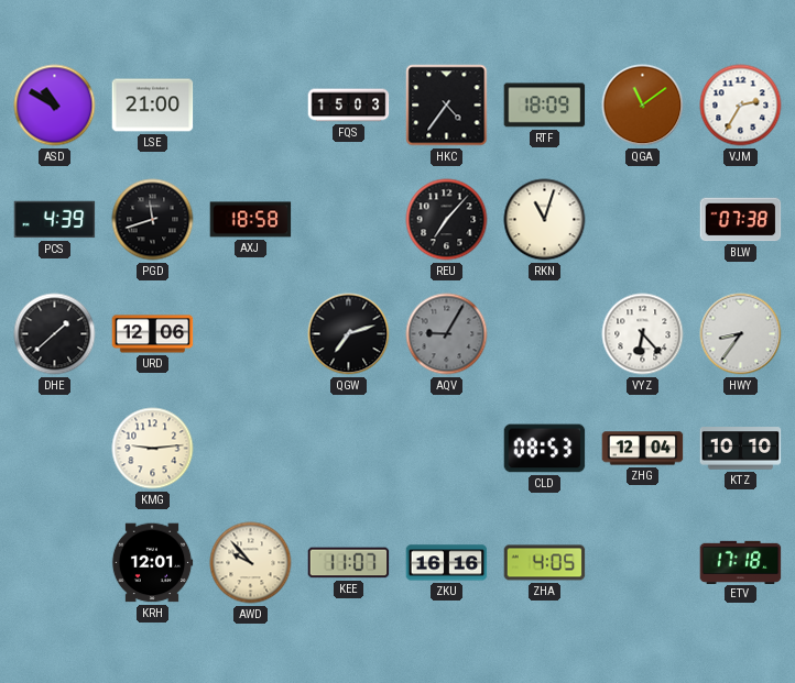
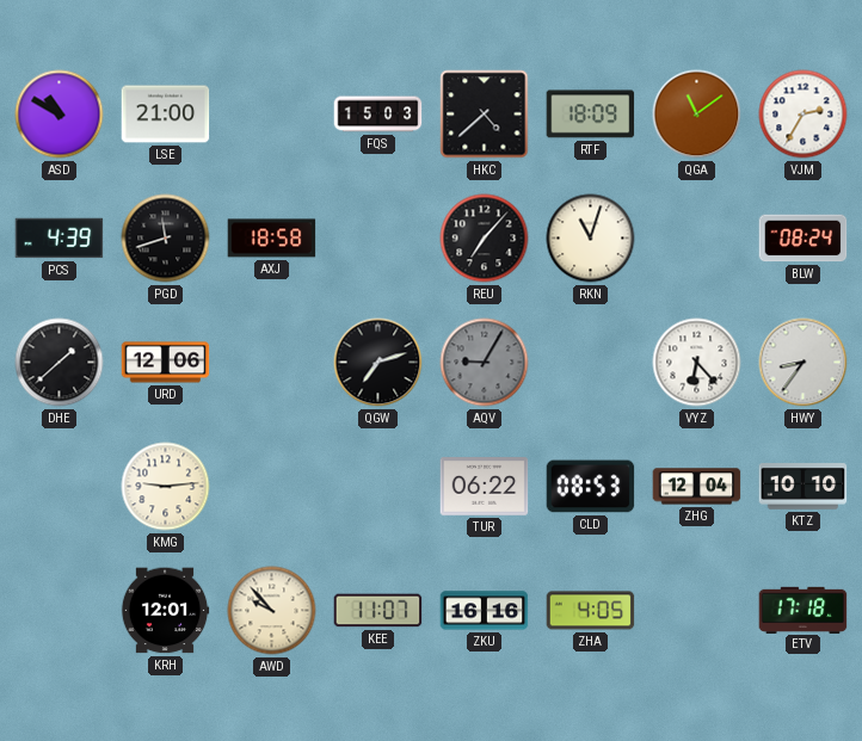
HKC: 4:36 -> 4:38
BLW: 07:38 -> 08:24
TUR: none -> 06:22
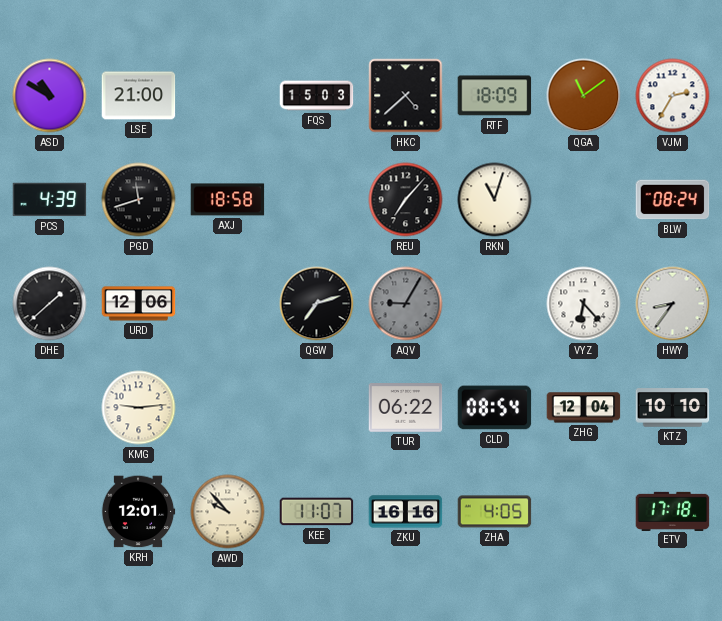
CLD: 08:53 -> 08:54
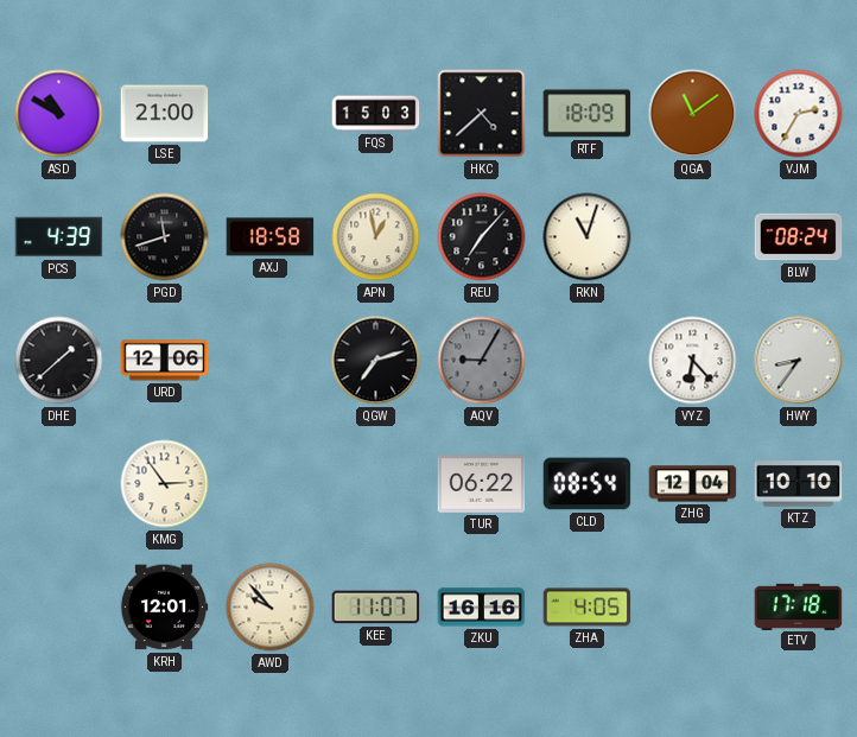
APN: none -> 12:58
KMG: 9:14 -> 2:54
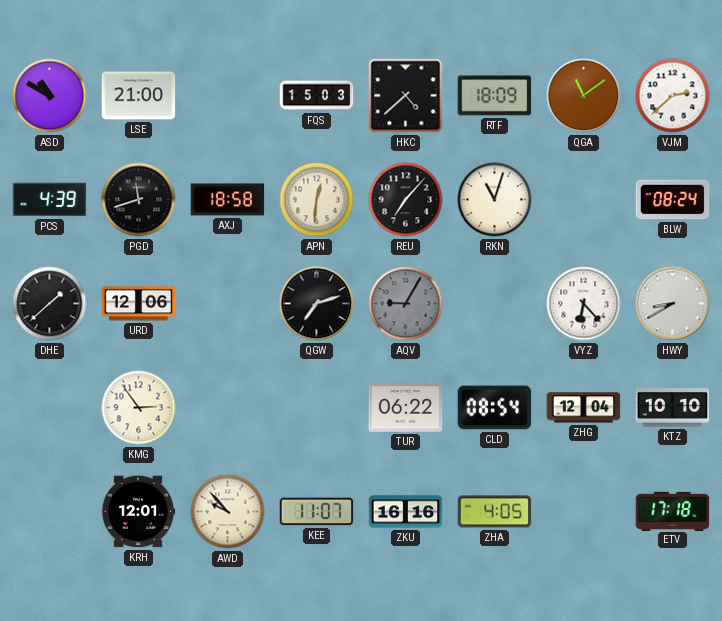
VJM: 2:35 -> 2:38
APN: 12:58 -> 12:31
HWY: 8:36 -> 8:40
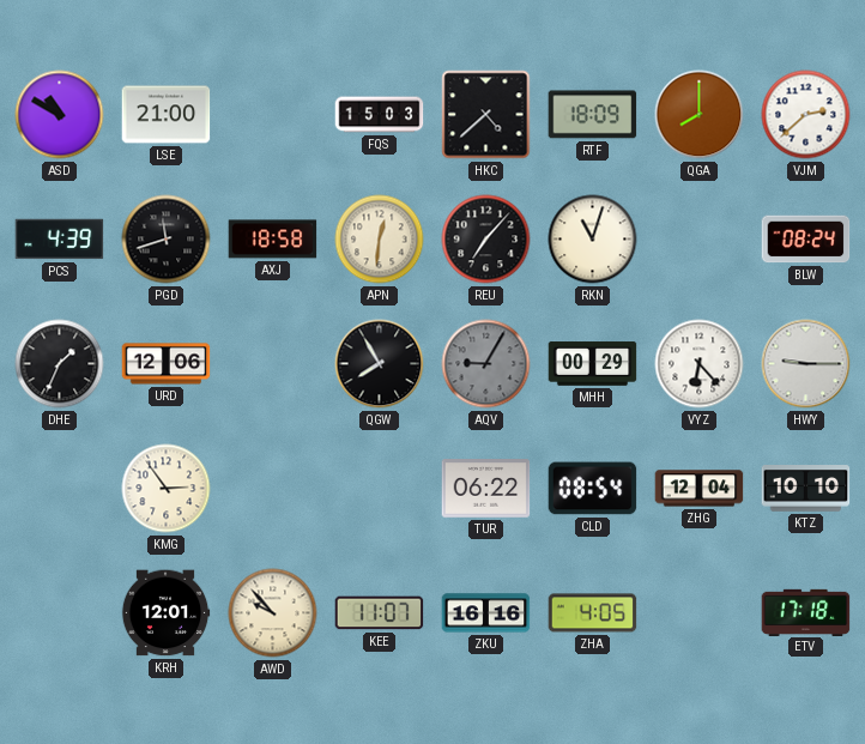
QGA: 11:09 -> 8:00
DHE: 1:38 -> 1:34
QGW: 7:12 -> 7:55
MHH: none -> 00:29
HWY: 8:40 -> 9:15
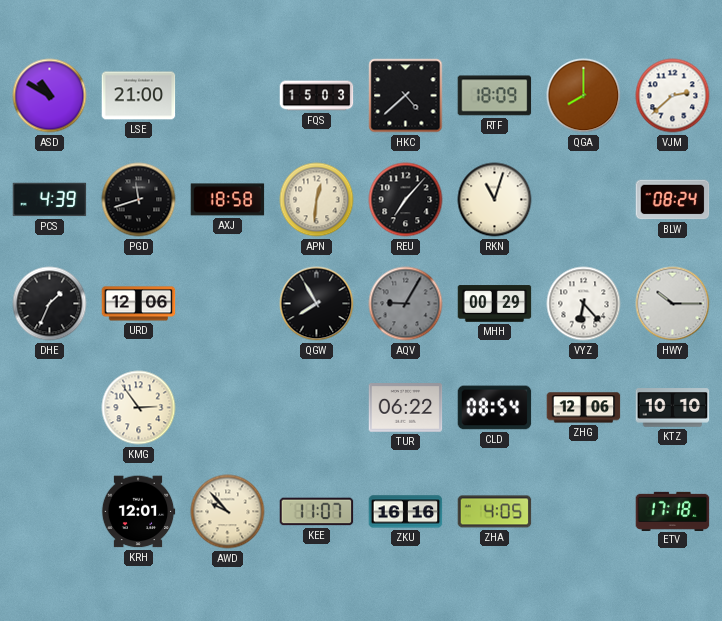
HWY: 9:15 -> 10:15
ZHG: 12:04 -> 12:06
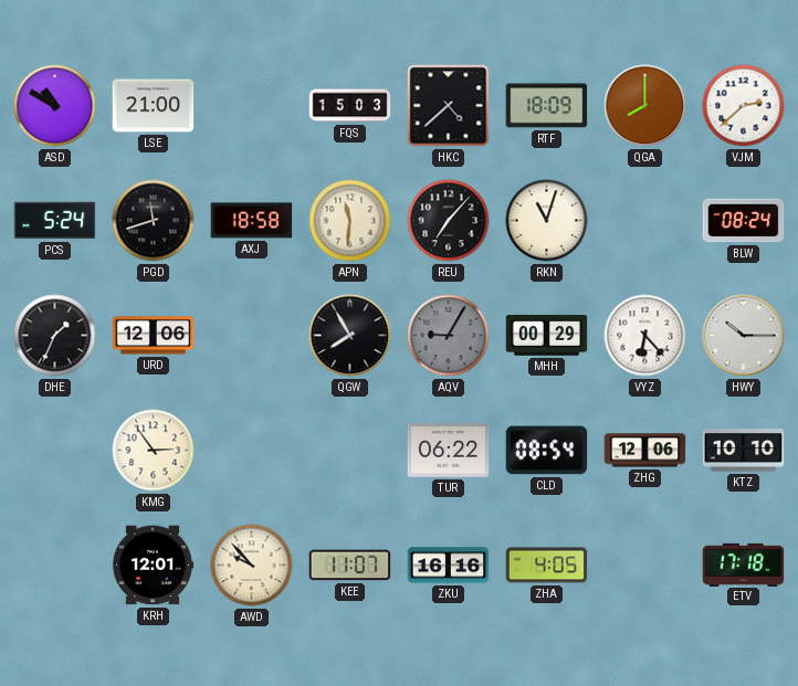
PCS: 4:39 -> 5:24
APN: 12:31 -> 11:31
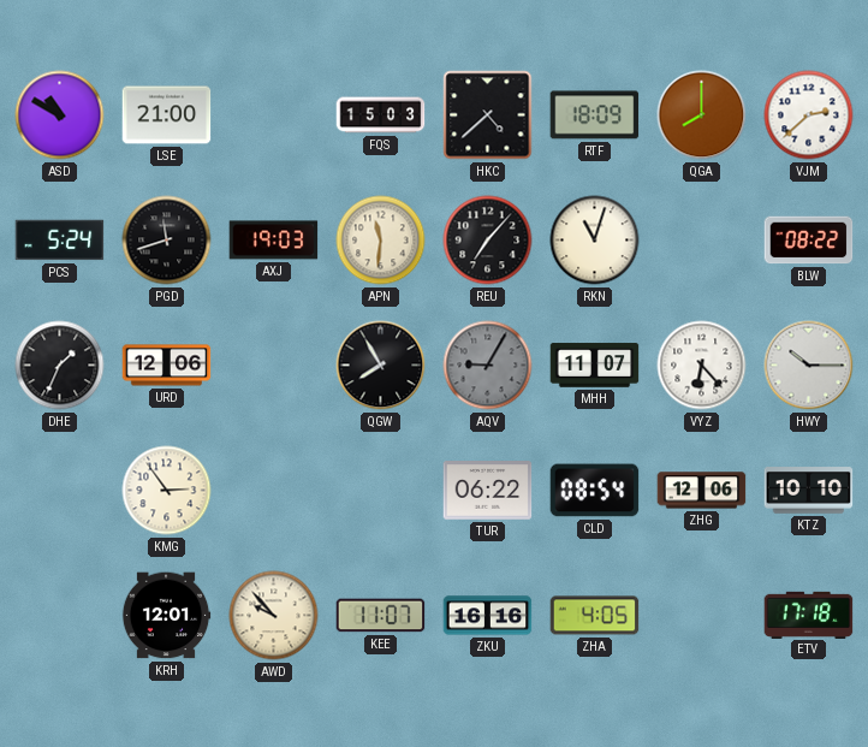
AXJ: 18:58 -> 19:03
BLW: 08:24 -> 08:22
MHH: 00:29 -> 11:07
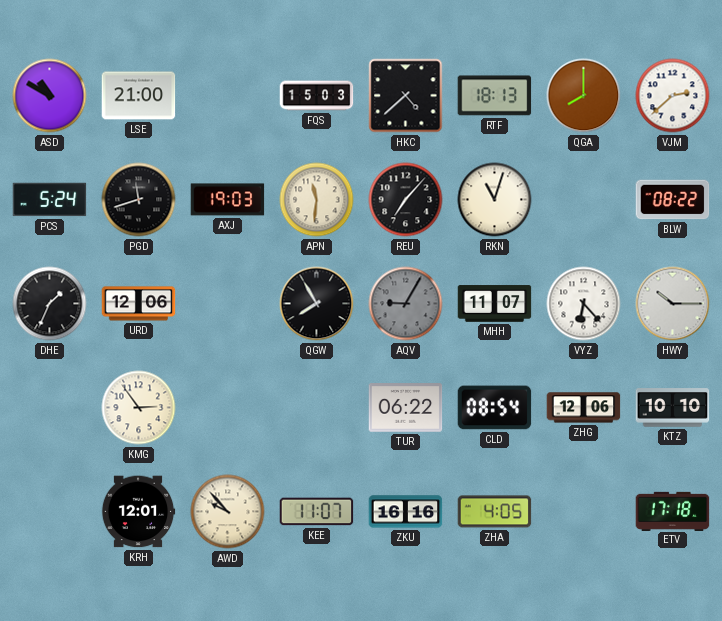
RTF: 18:09 -> 18:13
